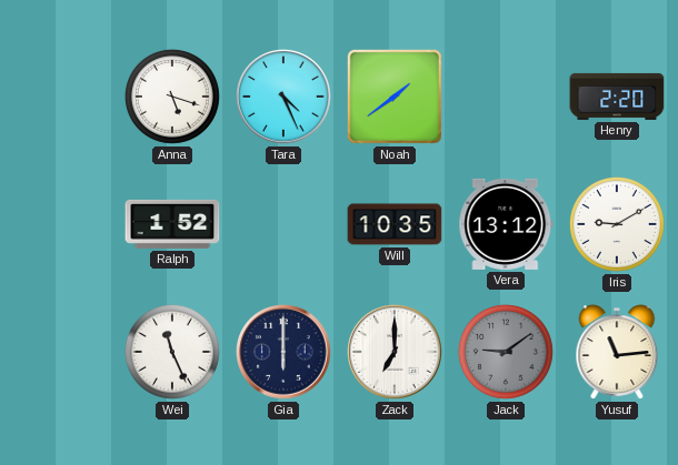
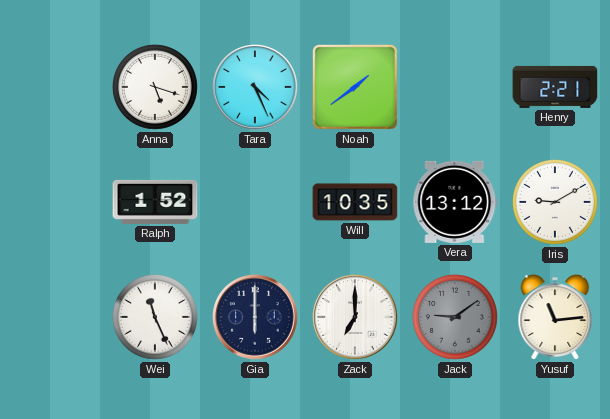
Henry: 2:20 -> 2:21
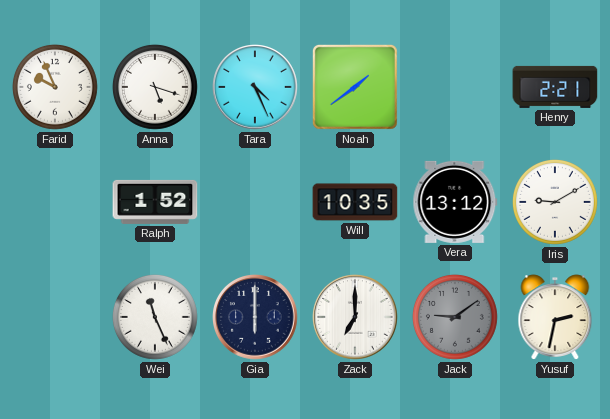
Farid: none -> 9:56
Yusuf: 11:14 -> 2:32
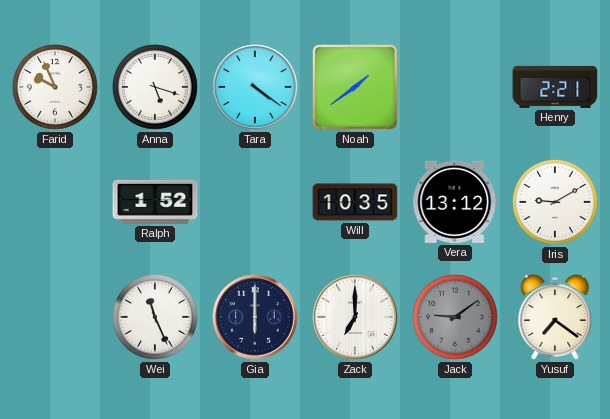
Tara: 4:26 -> 4:21
Yusuf: 2:32 -> 7:21
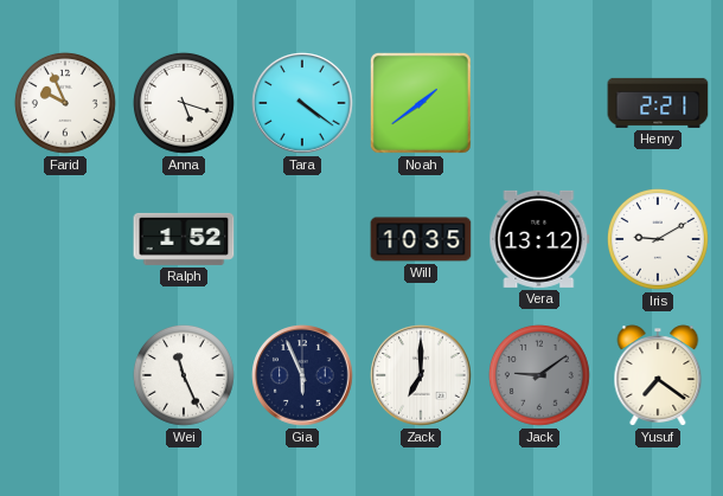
Gia: 6:00 -> 5:56
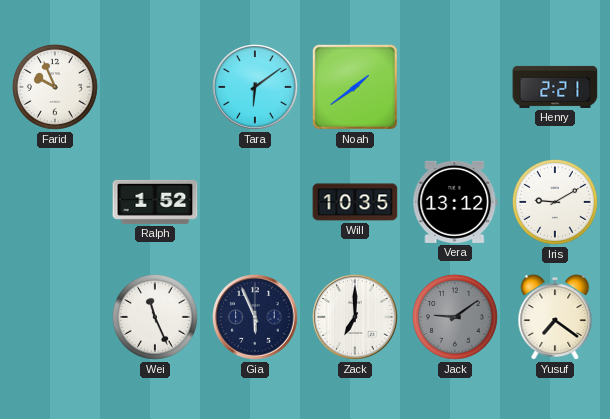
Anna: 5:18 -> none
Tara: 4:21 -> 6:09
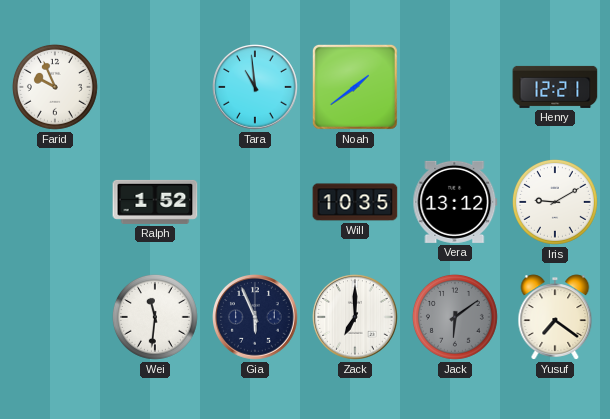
Tara: 6:09 -> 10:59
Henry: 2:21 -> 12:21
Wei: 11:26 -> 11:31
Jack: 9:09 -> 6:09
